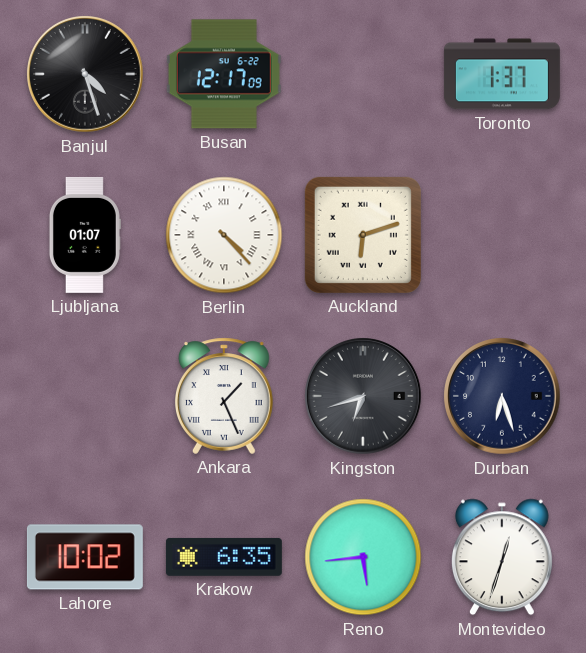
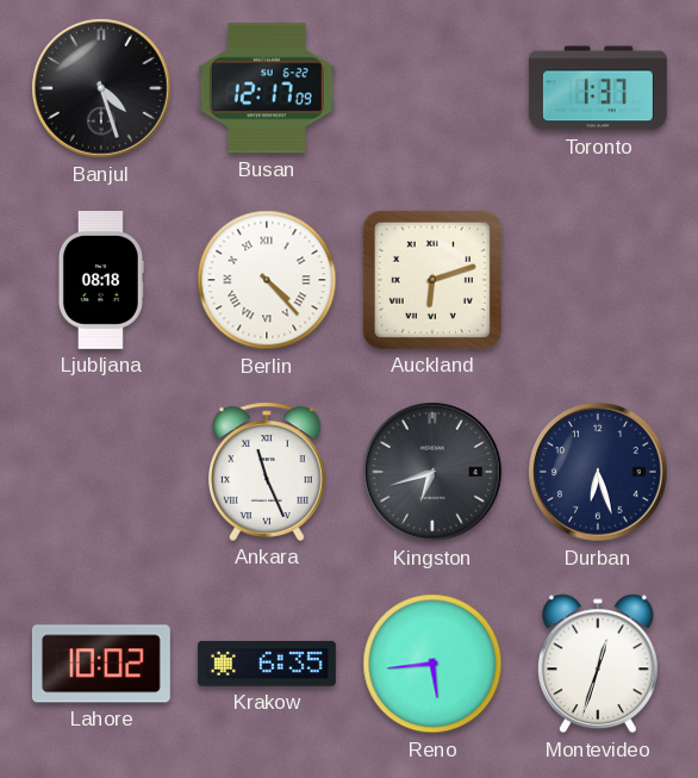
Ljubljana: 01:07 -> 08:18
Ankara: 1:26 -> 11:26
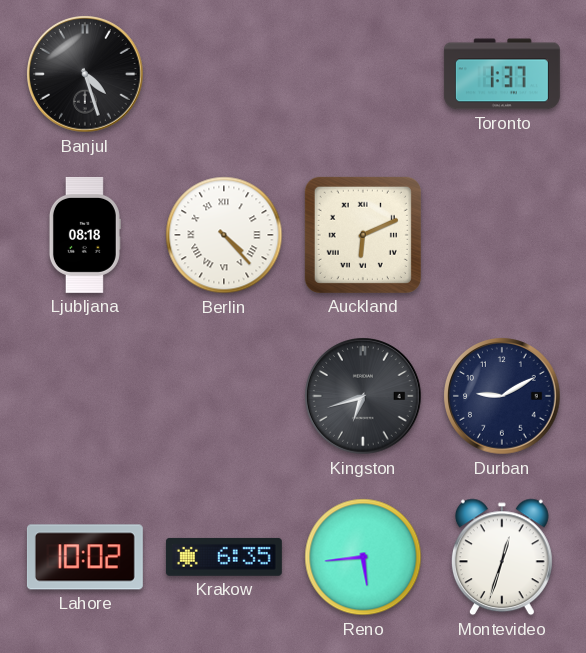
Busan: 12:17 -> none
Auckland: 6:12 -> 6:11
Ankara: 11:26 -> none
Durban: 6:27 -> 9:10
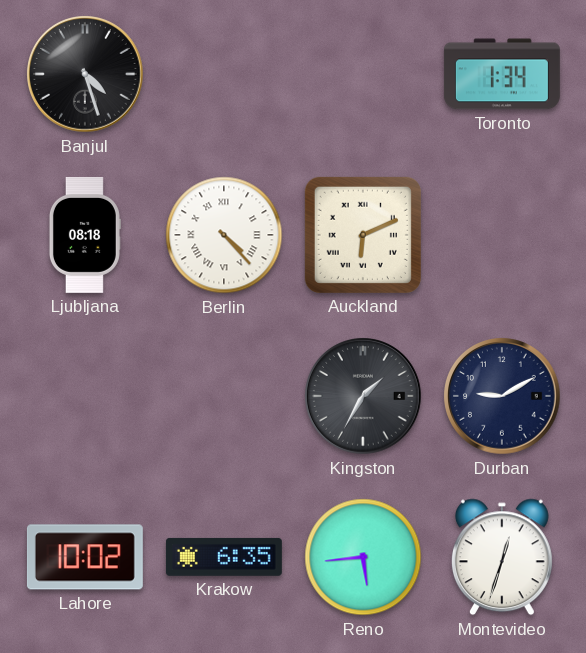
Toronto: 1:37 -> 1:34
Kingston: 6:42 -> 1:35
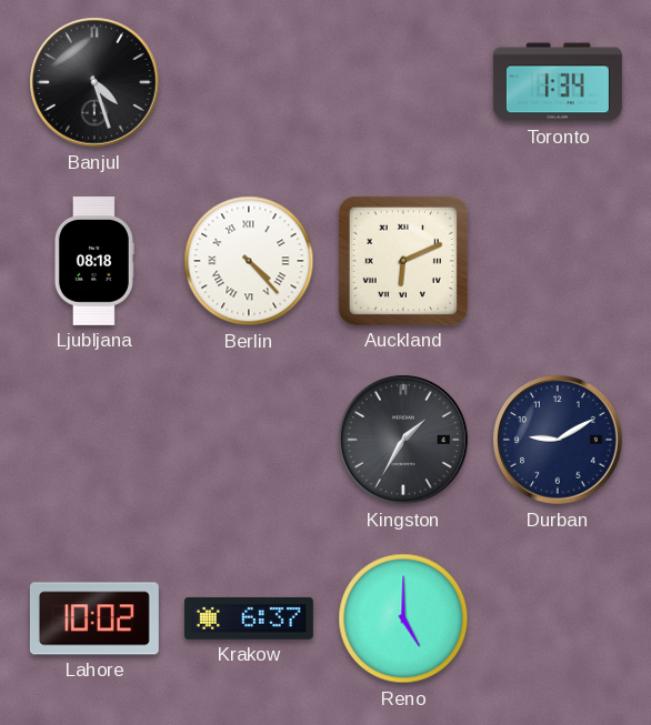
Krakow: 6:35 -> 6:37
Reno: 5:44 -> 5:00
Montevideo: 12:33 -> none
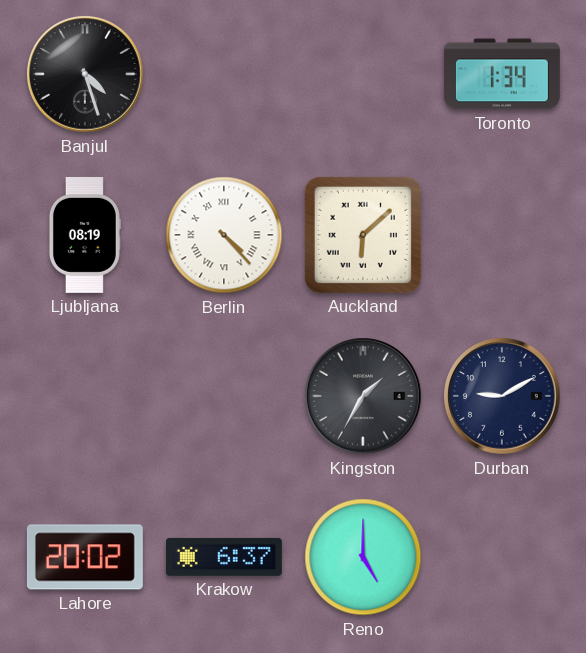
Ljubljana: 08:18 -> 08:19
Auckland: 6:11 -> 6:08
Lahore: 10:02 -> 20:02
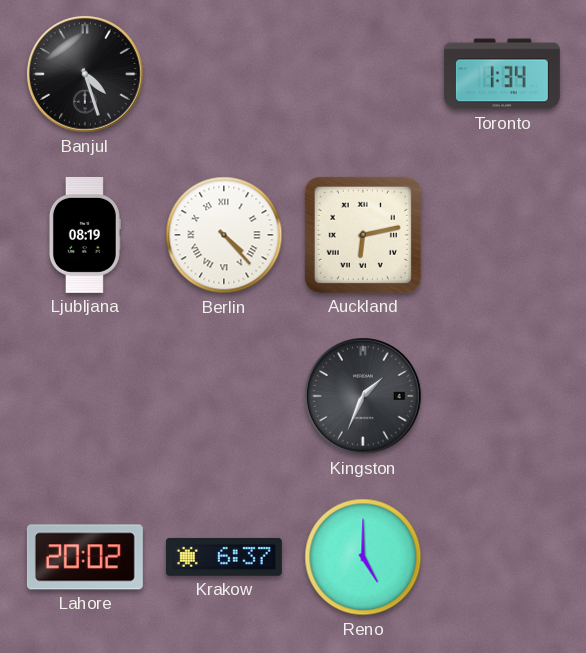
Auckland: 6:08 -> 6:13
Kingston: 1:35 -> 1:34
Durban: 9:10 -> none
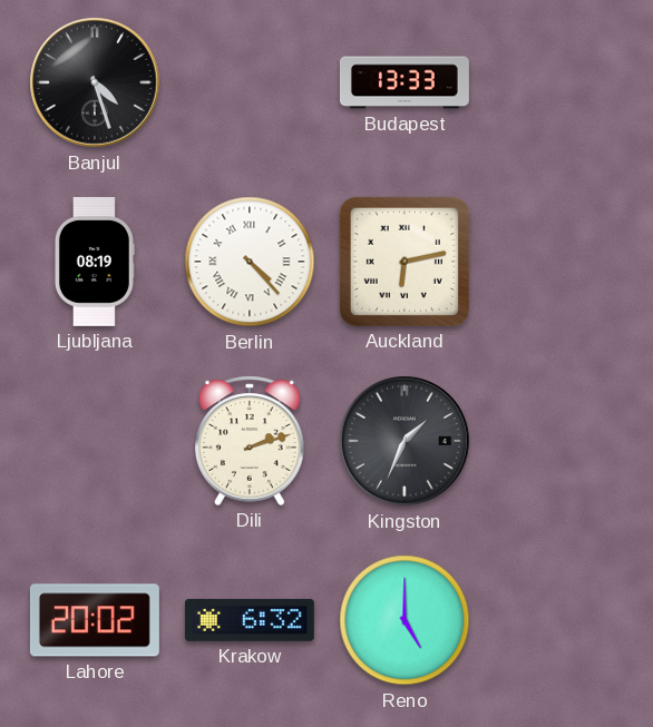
Budapest: none -> 13:33
Toronto: 1:34 -> none
Dili: none -> 2:12
Krakow: 6:37 -> 6:32
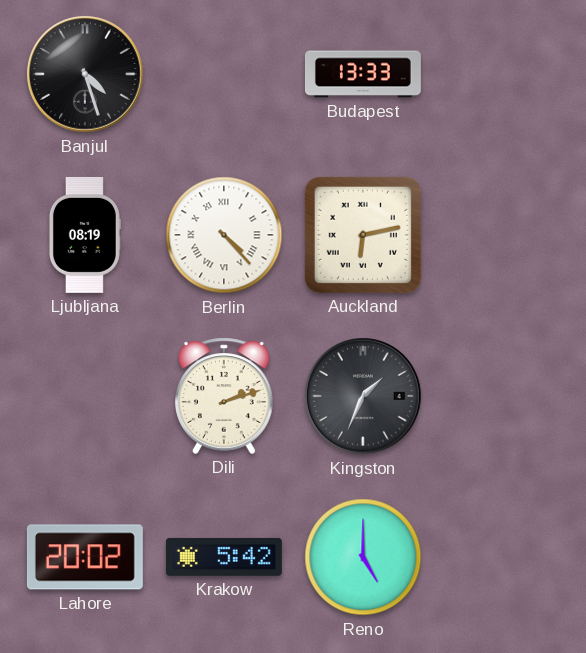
Krakow: 6:32 -> 5:42
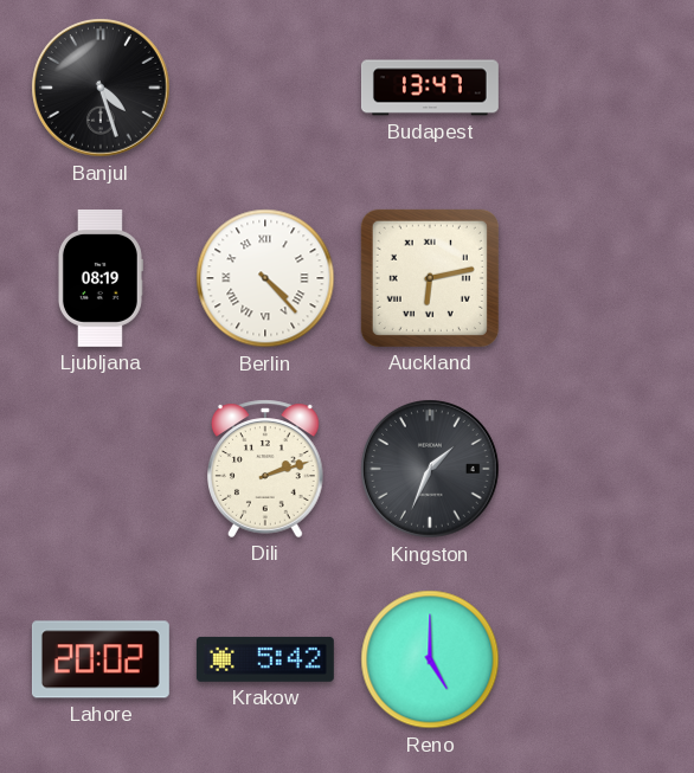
Budapest: 13:33 -> 13:47
